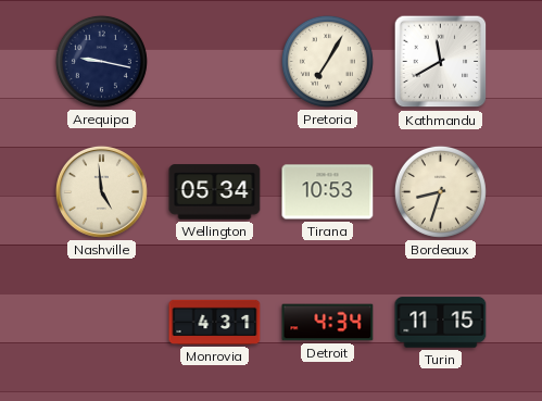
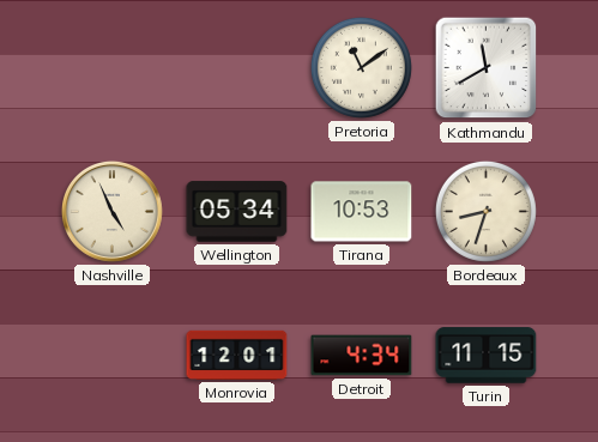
Arequipa: 9:17 -> none
Pretoria: 7:05 -> 11:09
Nashville: 4:59 -> 4:56
Monrovia: 4:31 -> 12:01
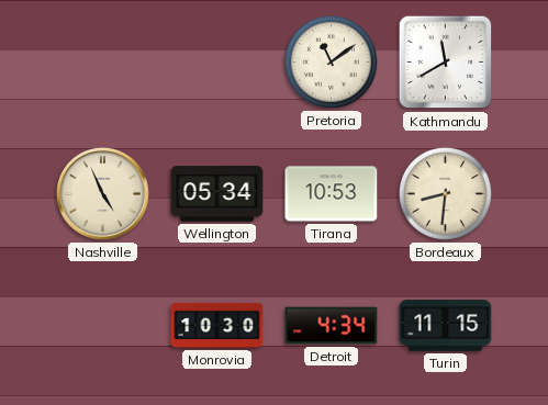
Bordeaux: 8:33 -> 8:31
Monrovia: 12:01 -> 10:30
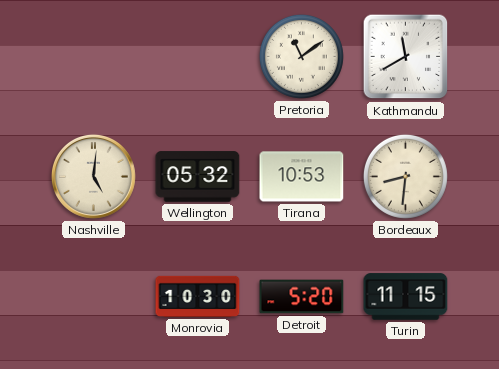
Nashville: 4:56 -> 5:01
Wellington: 05:34 -> 05:32
Detroit: 4:34 -> 5:20
